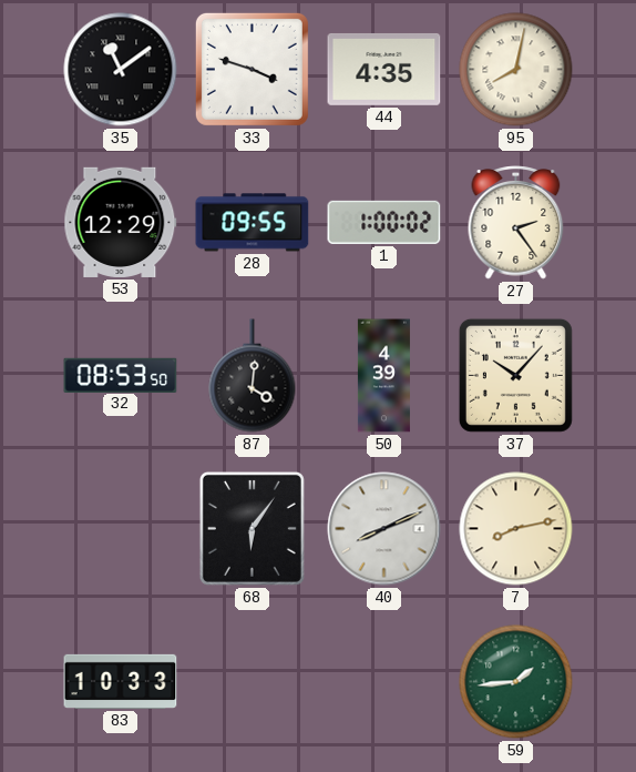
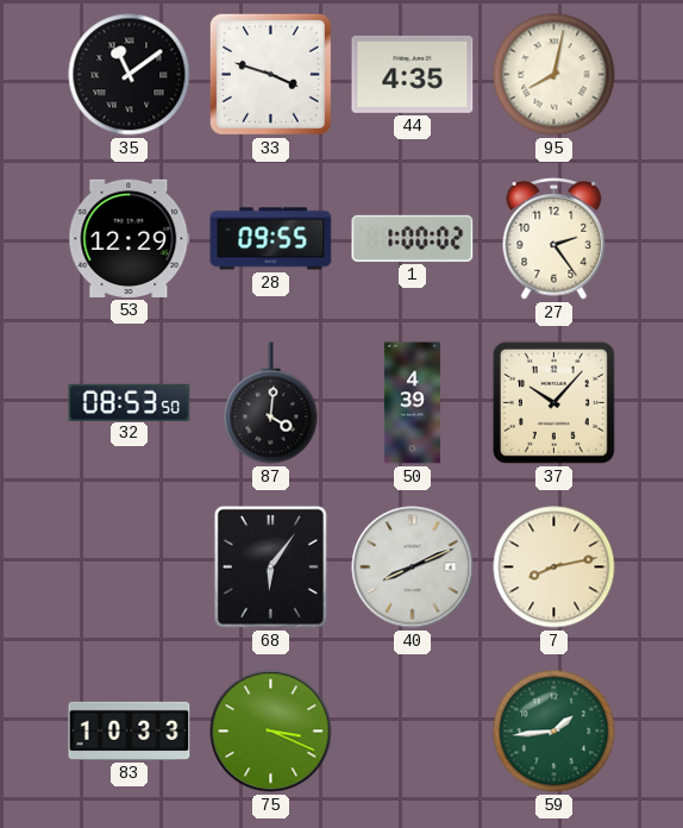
75: none -> 3:19
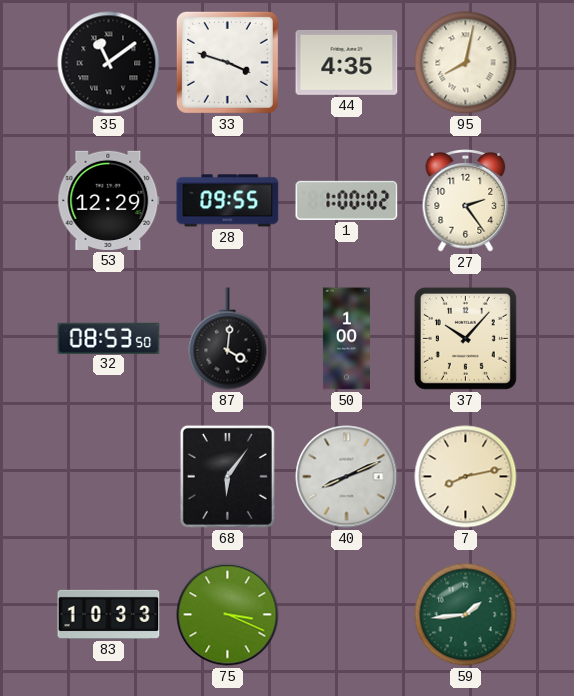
50: 4:39 -> 1:00
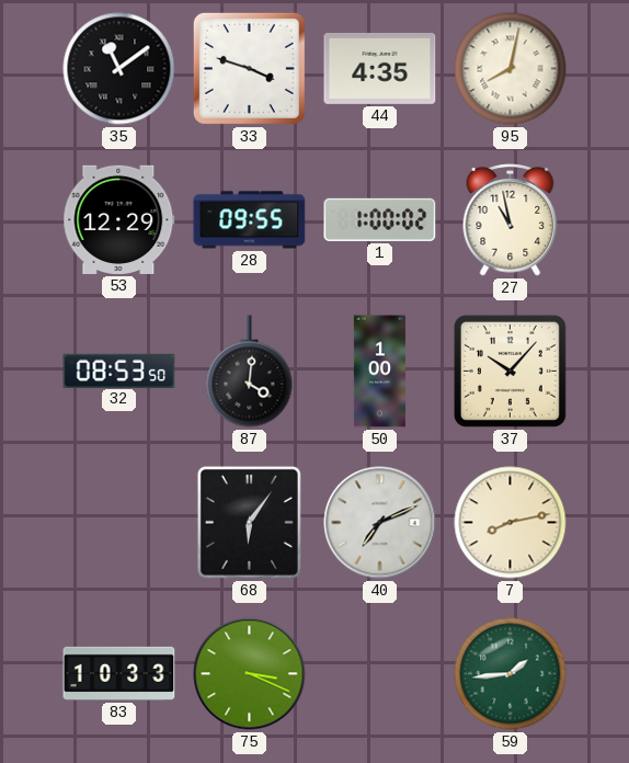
27: 2:24 -> 10:58
40: 8:11 -> 7:11
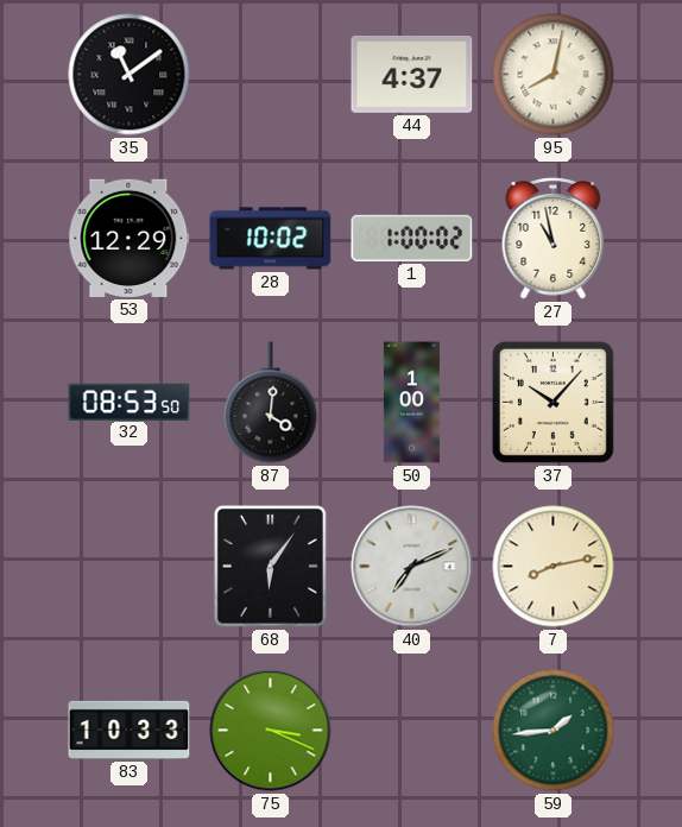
33: 3:48 -> none
44: 4:35 -> 4:37
28: 09:55 -> 10:02
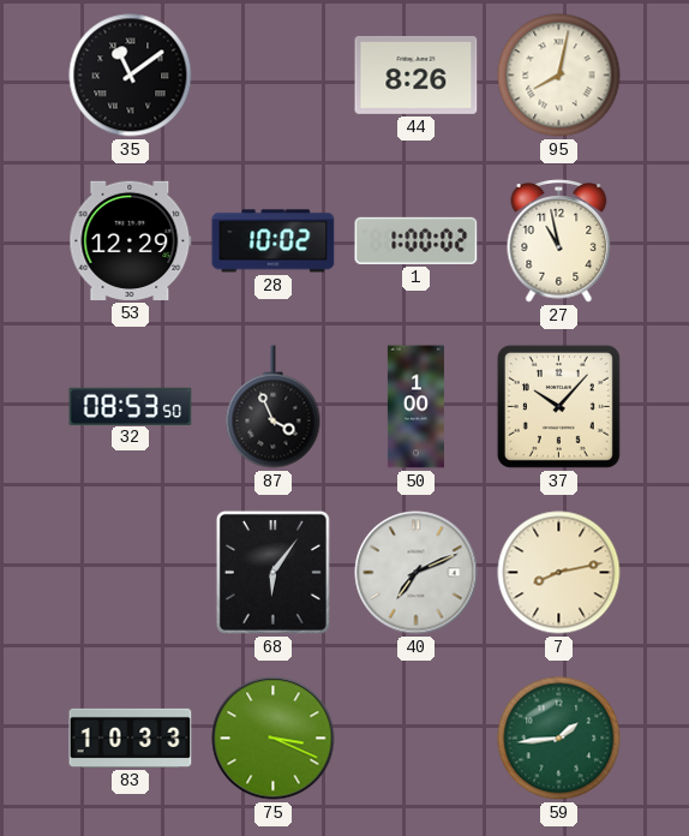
44: 4:37 -> 8:26
87: 4:01 -> 3:56
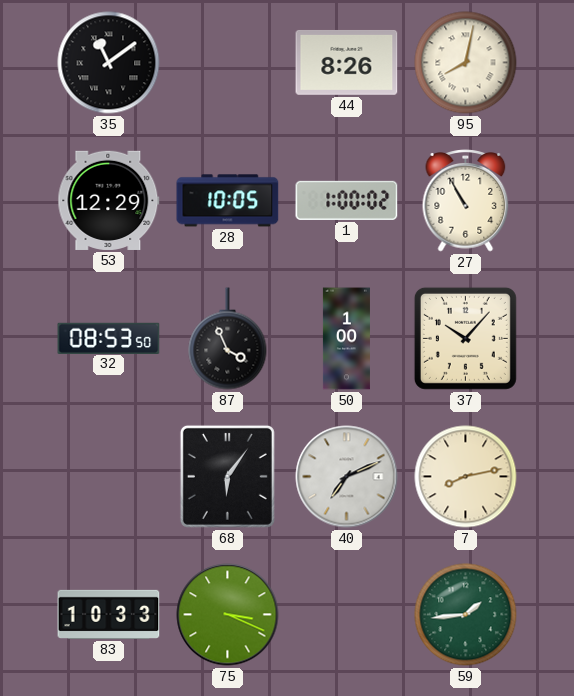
28: 10:02 -> 10:05
27: 10:58 -> 10:55
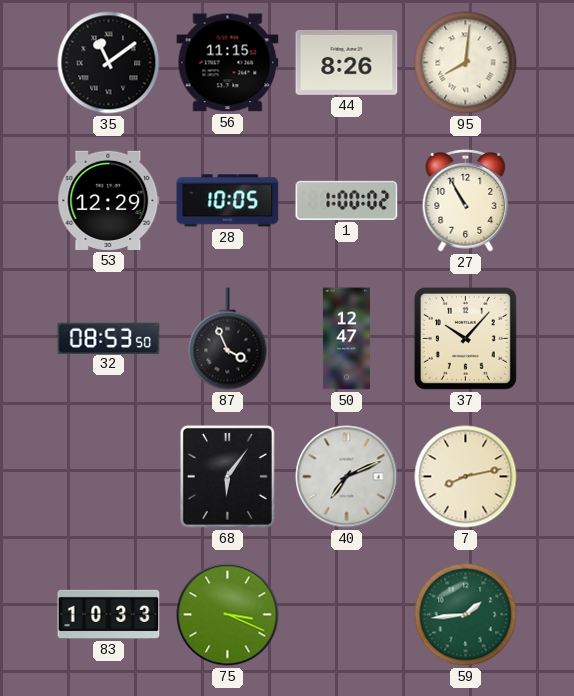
56: none -> 11:15
95: 8:02 -> 8:01
50: 1:00 -> 12:47
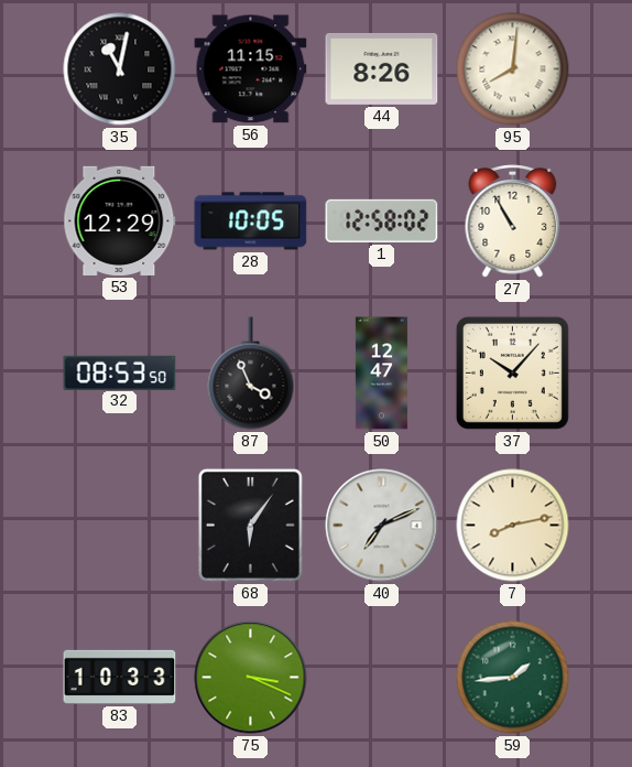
35: 11:09 -> 11:02
1: 1:00 -> 12:58
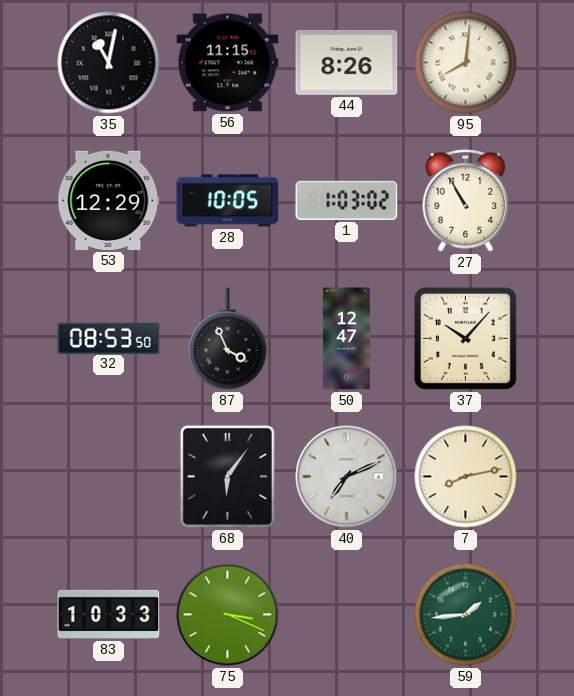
1: 12:58 -> 1:03
